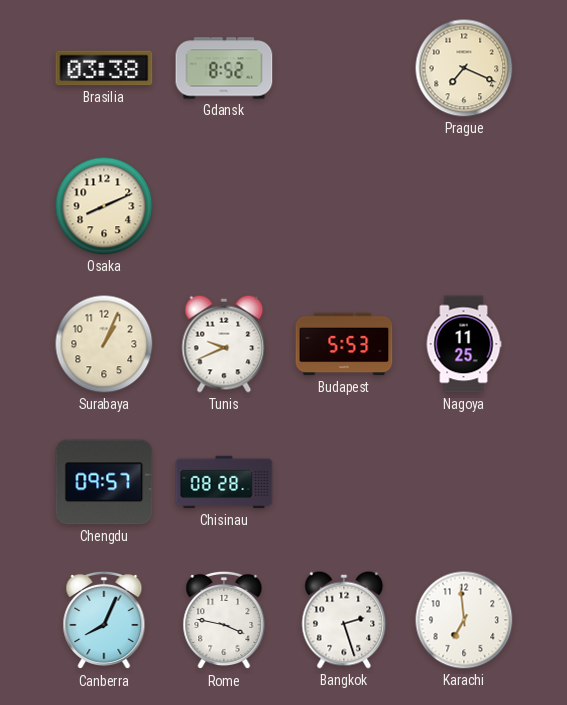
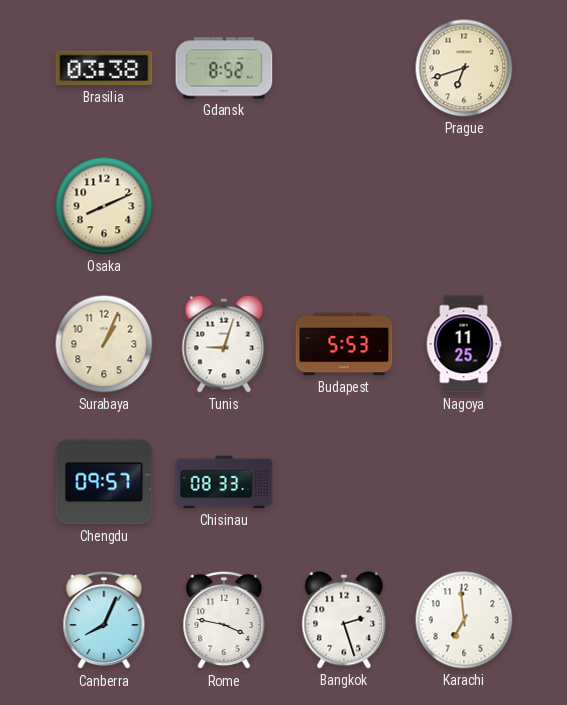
Prague: 7:19 -> 6:42
Tunis: 9:41 -> 9:03
Chisinau: 08:28 -> 08:33
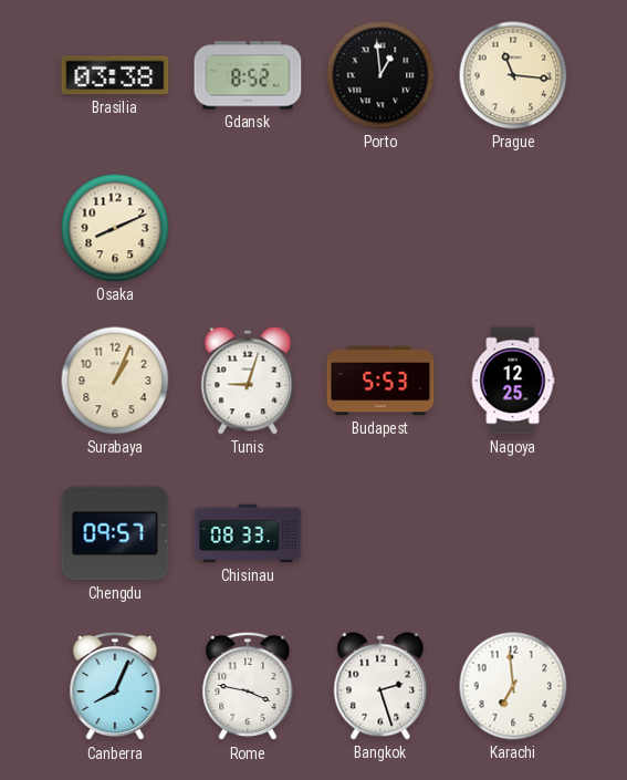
Porto: none -> 12:59
Prague: 6:42 -> 11:16
Nagoya: 11:25 -> 12:25
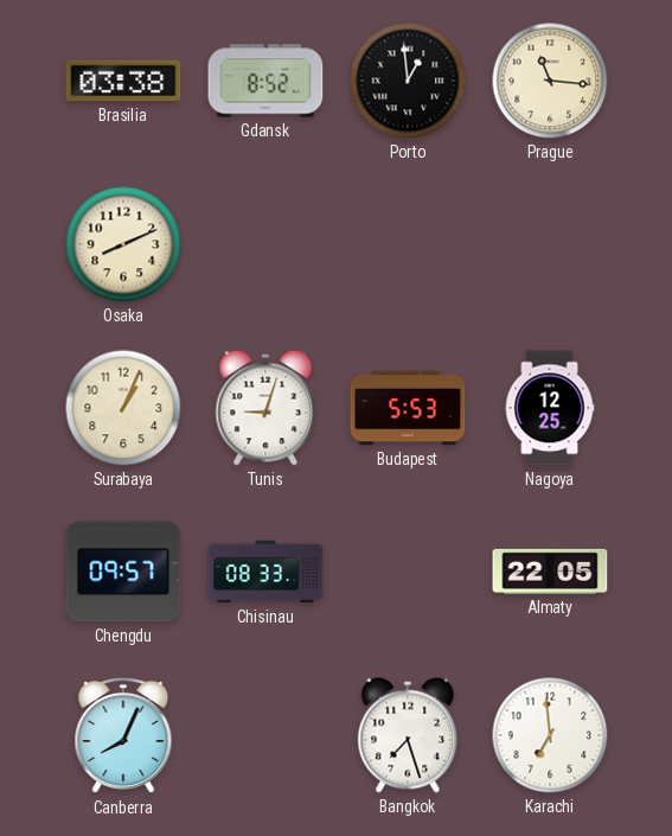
Almaty: none -> 22:05
Rome: 3:47 -> none
Bangkok: 2:27 -> 7:27
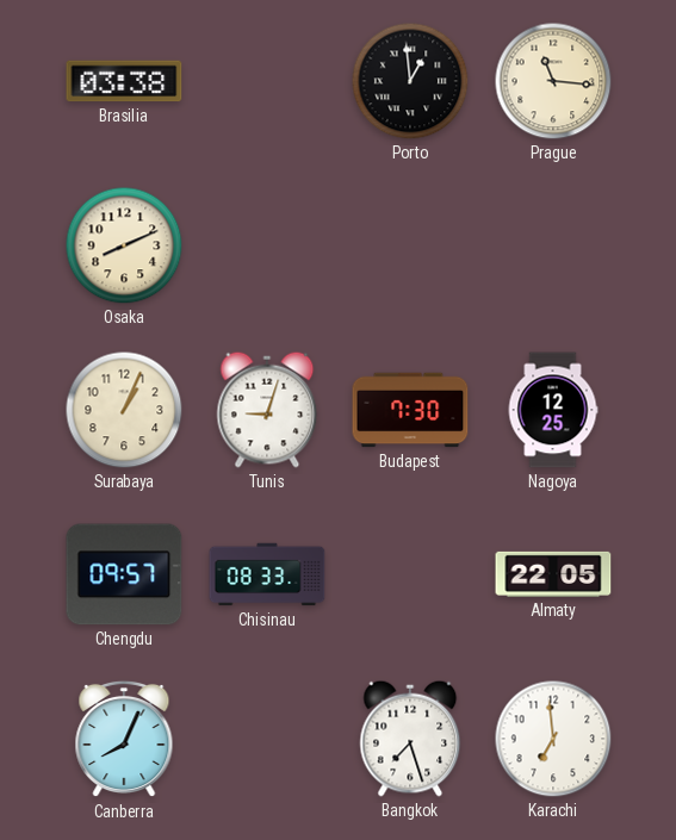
Gdansk: 8:52 -> none
Budapest: 5:53 -> 7:30
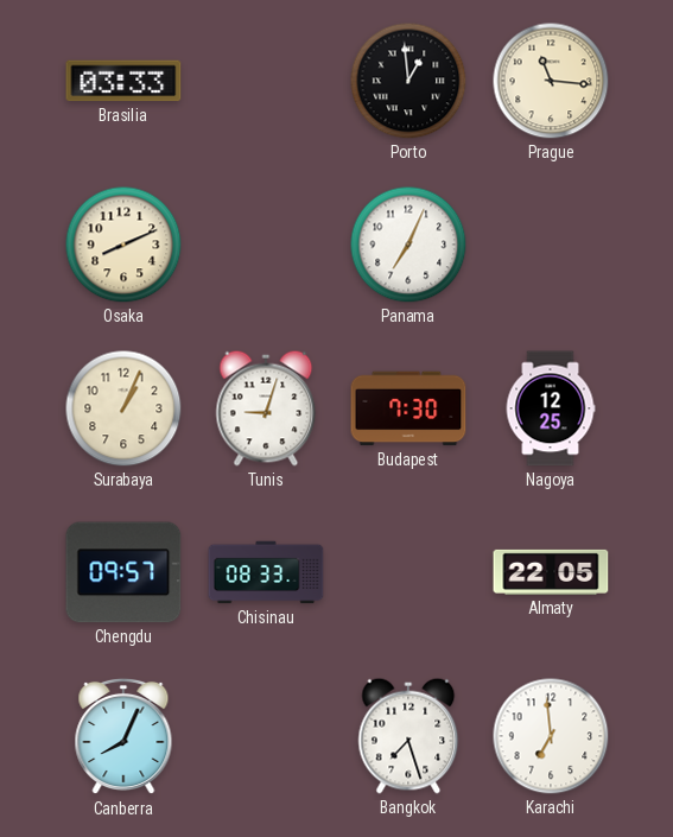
Brasilia: 03:38 -> 03:33
Panama: none -> 7:04
